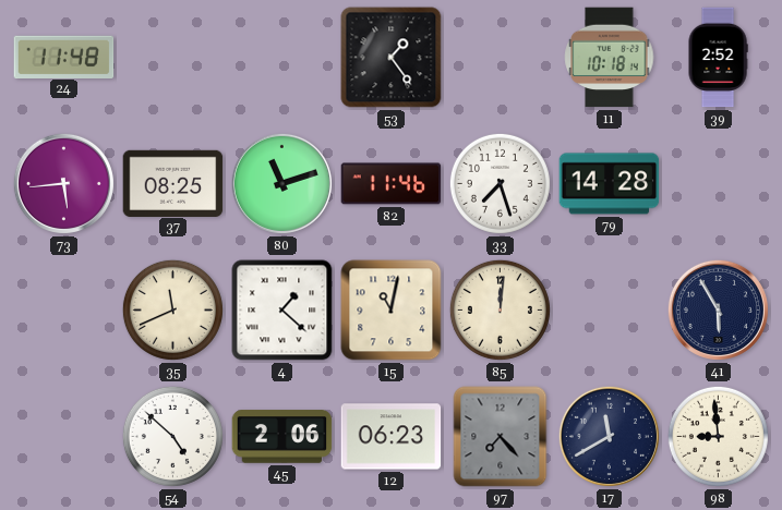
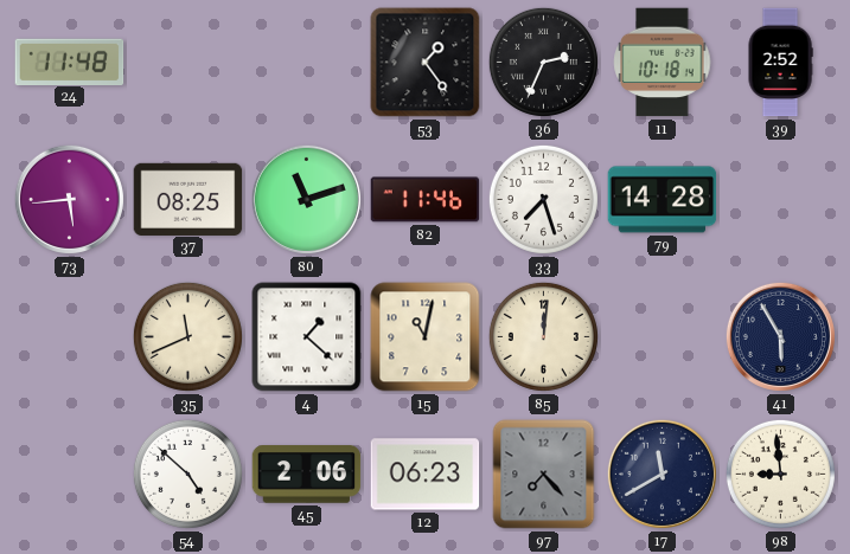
36: none -> 2:34
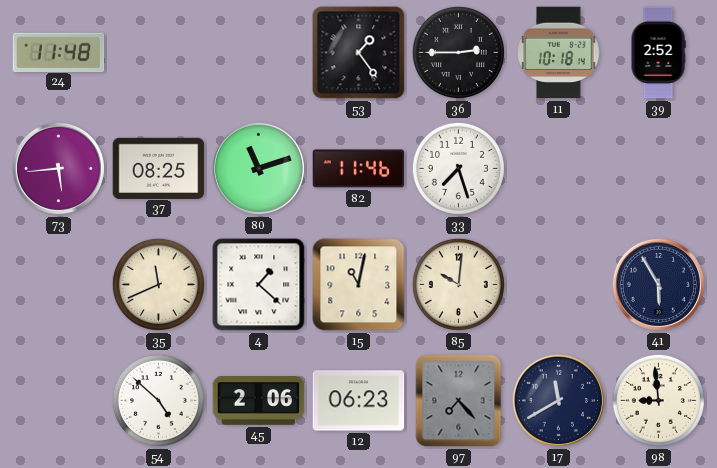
36: 2:34 -> 2:45
79: 14:28 -> none
85: 12:01 -> 10:01
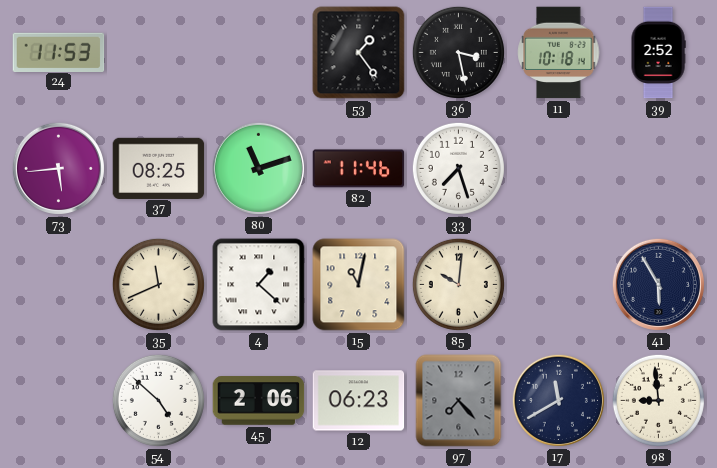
24: 11:48 -> 11:53
36: 2:45 -> 3:28
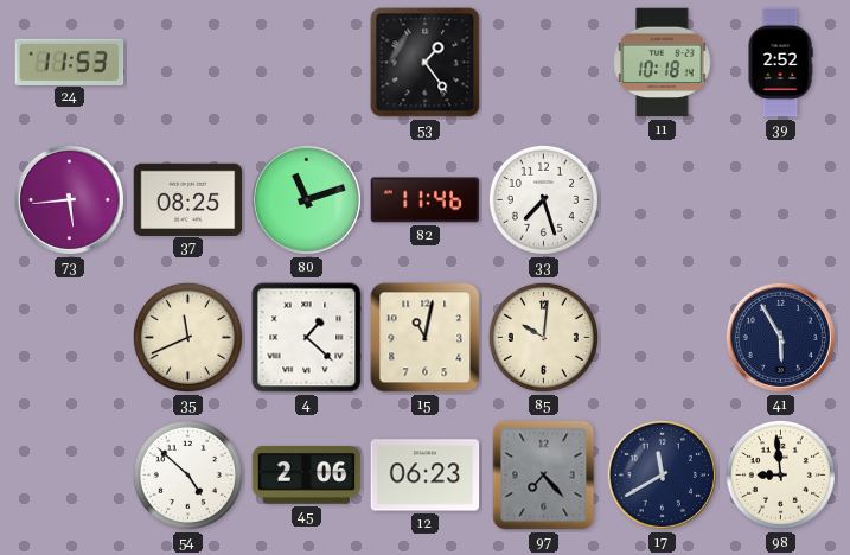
36: 3:28 -> none
